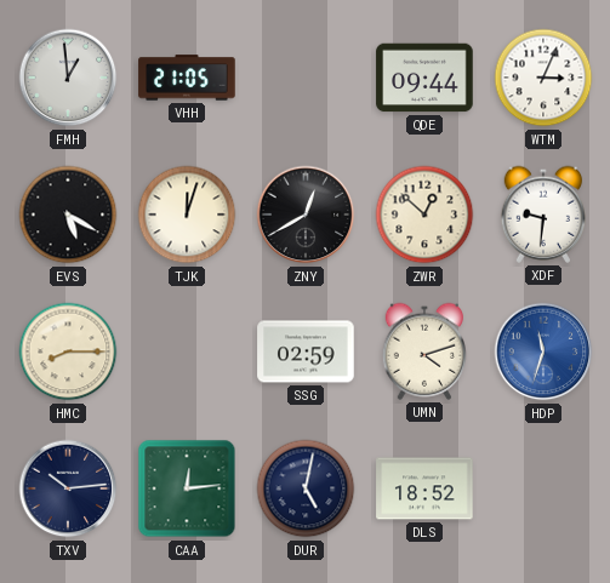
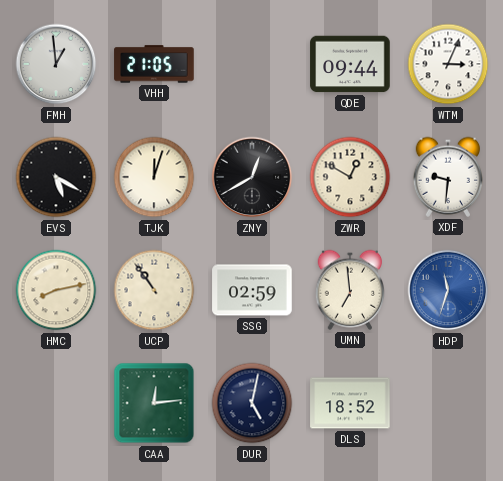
ZWR: 12:52 -> 12:50
HMC: 8:15 -> 8:13
UCP: none -> 10:54
UMN: 4:12 -> 6:59
TXV: 10:14 -> none
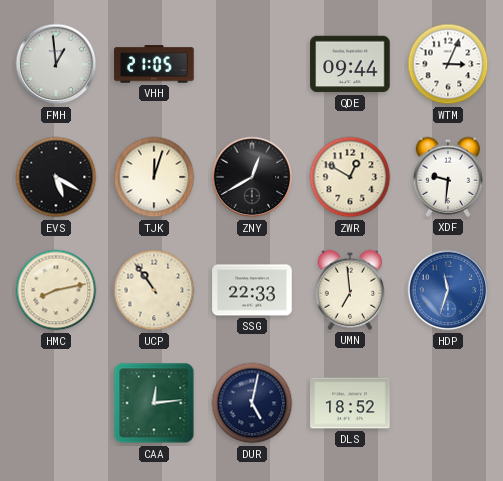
SSG: 02:59 -> 22:33
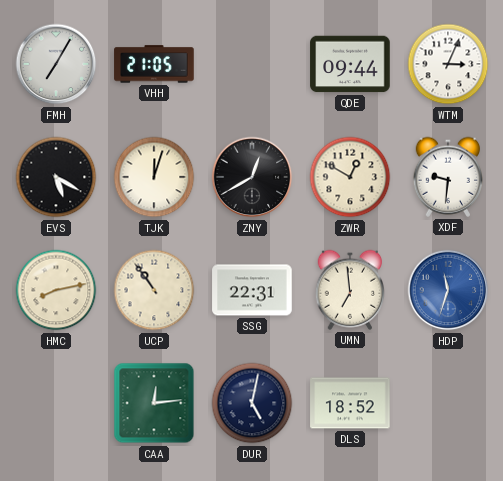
FMH: 12:59 -> 7:05
SSG: 22:33 -> 22:31
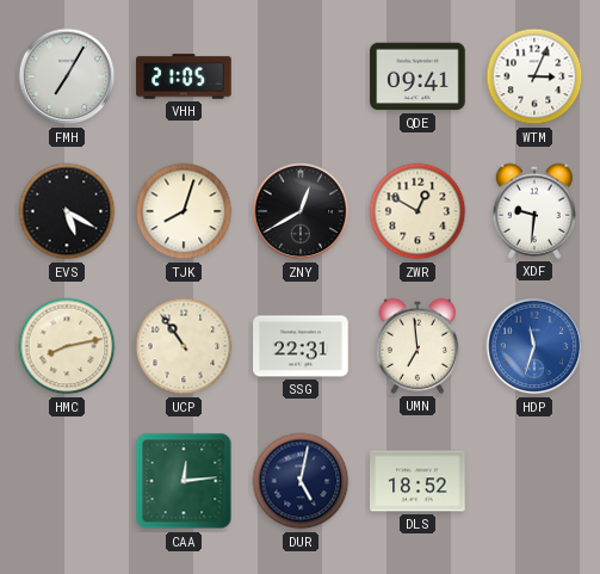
QDE: 09:44 -> 09:41
TJK: 12:03 -> 8:03
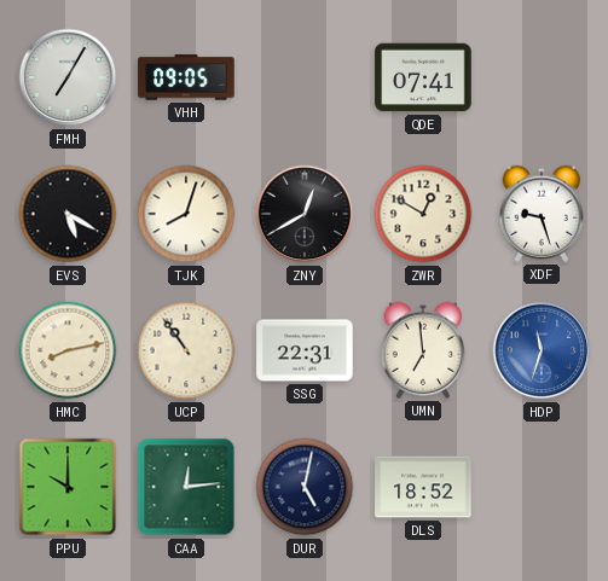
VHH: 21:05 -> 09:05
QDE: 09:41 -> 07:41
WTM: 3:04 -> none
XDF: 9:31 -> 9:27
PPU: none -> 10:00
